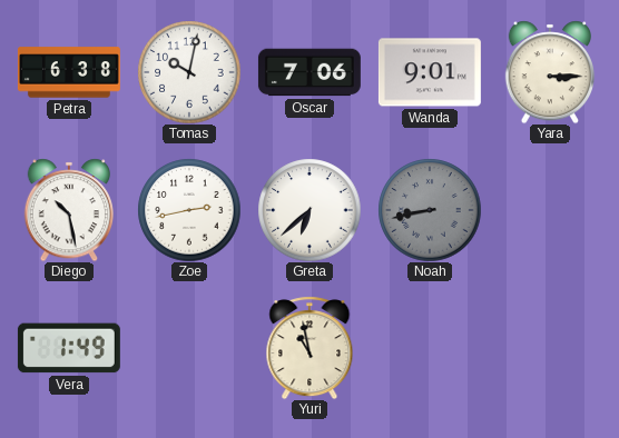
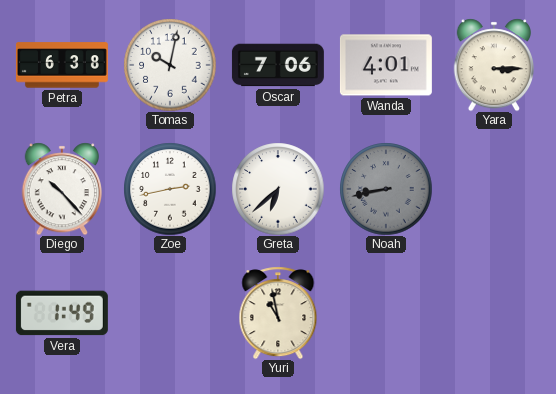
Wanda: 9:01 -> 4:01
Diego: 10:28 -> 10:23
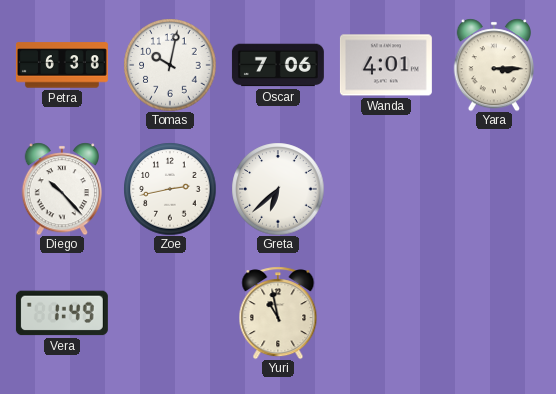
Noah: 8:43 -> none
